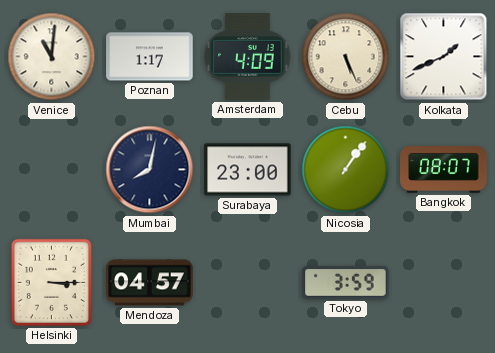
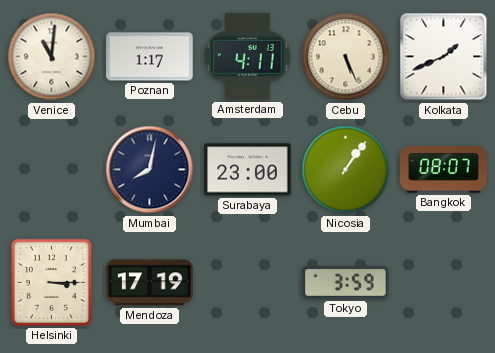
Amsterdam: 4:09 -> 4:11
Mendoza: 04:57 -> 17:19
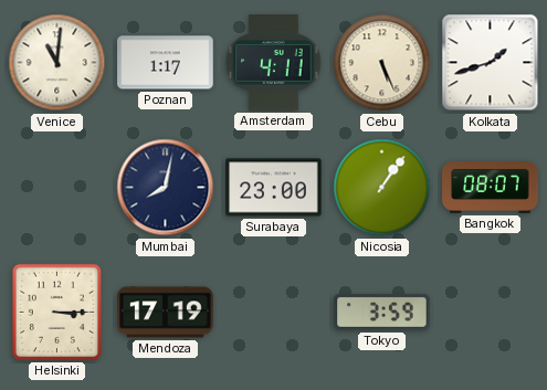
Kolkata: 1:41 -> 1:42
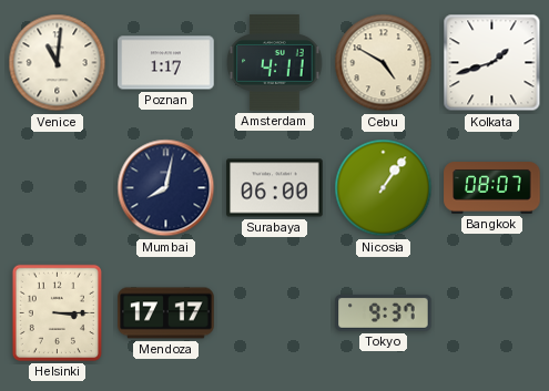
Cebu: 5:26 -> 4:50
Surabaya: 23:00 -> 06:00
Mendoza: 17:19 -> 17:17
Tokyo: 3:59 -> 9:37
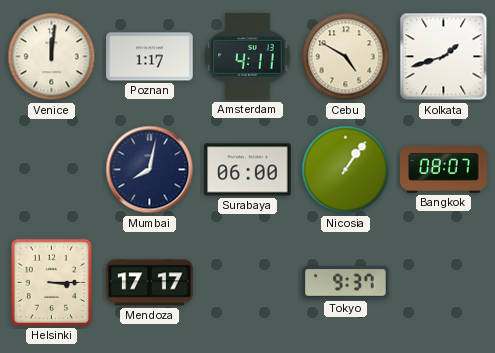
Venice: 11:01 -> 12:01
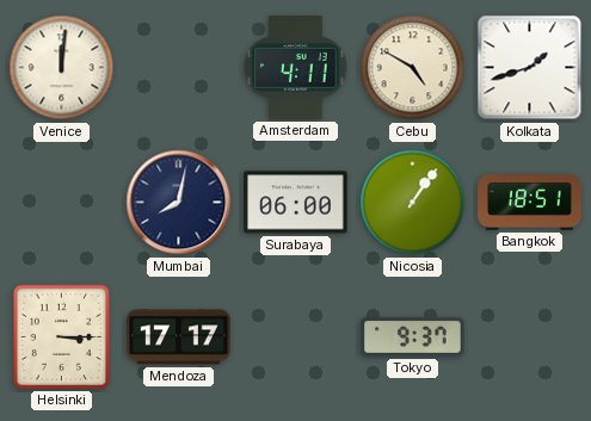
Poznan: 1:17 -> none
Bangkok: 08:07 -> 18:51
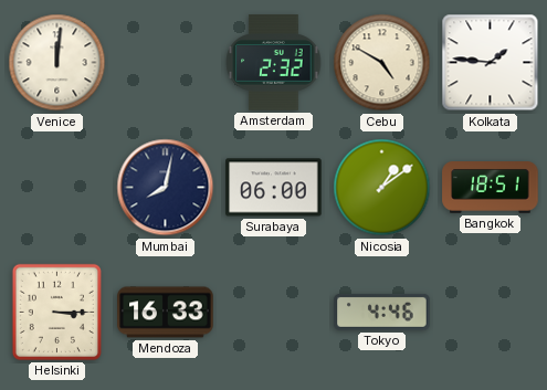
Amsterdam: 4:11 -> 2:32
Kolkata: 1:42 -> 1:46
Nicosia: 1:06 -> 1:09
Mendoza: 17:17 -> 16:33
Tokyo: 9:37 -> 4:46
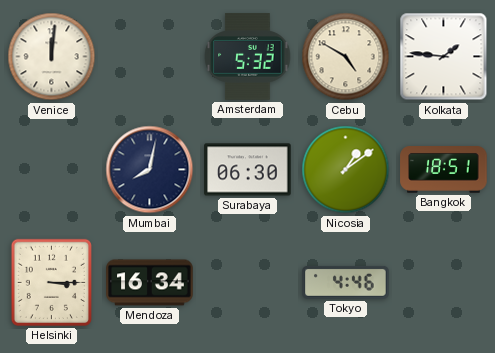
Amsterdam: 2:32 -> 5:32
Surabaya: 06:00 -> 06:30
Mendoza: 16:33 -> 16:34
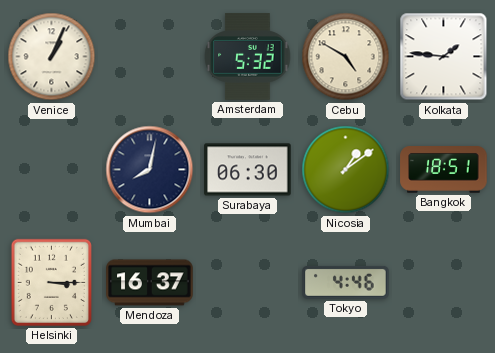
Venice: 12:01 -> 1:04
Mendoza: 16:34 -> 16:37
